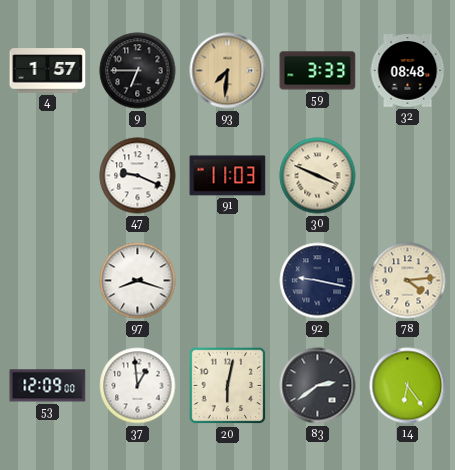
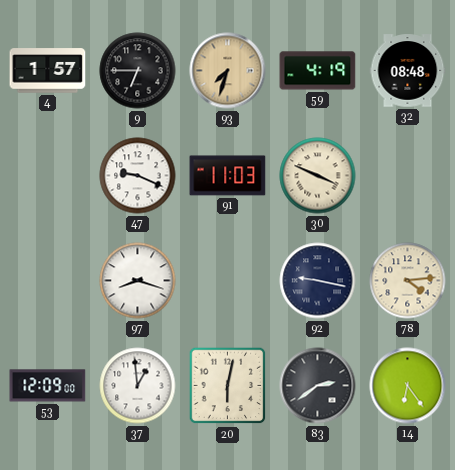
93: 7:31 -> 7:33
59: 3:33 -> 4:19
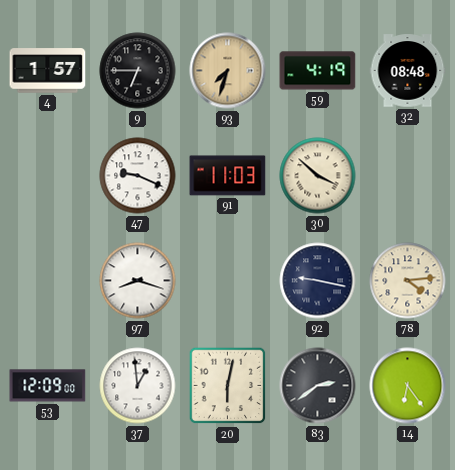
30: 3:49 -> 3:52
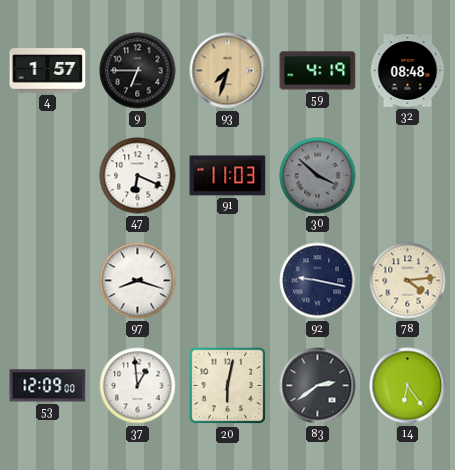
47: 9:19 -> 6:19
30 dial: cream -> grey
